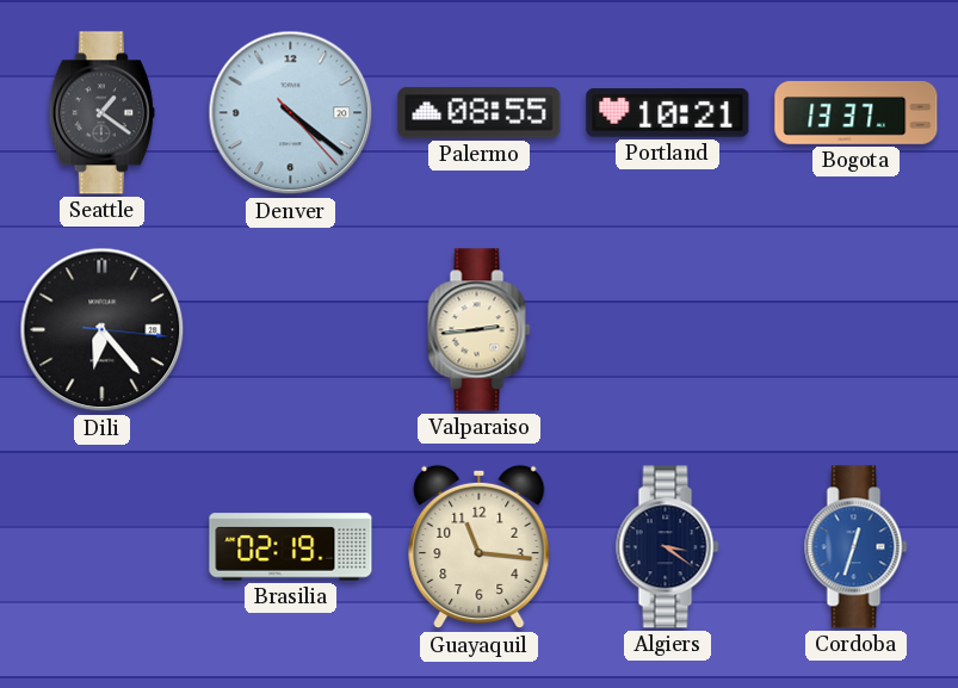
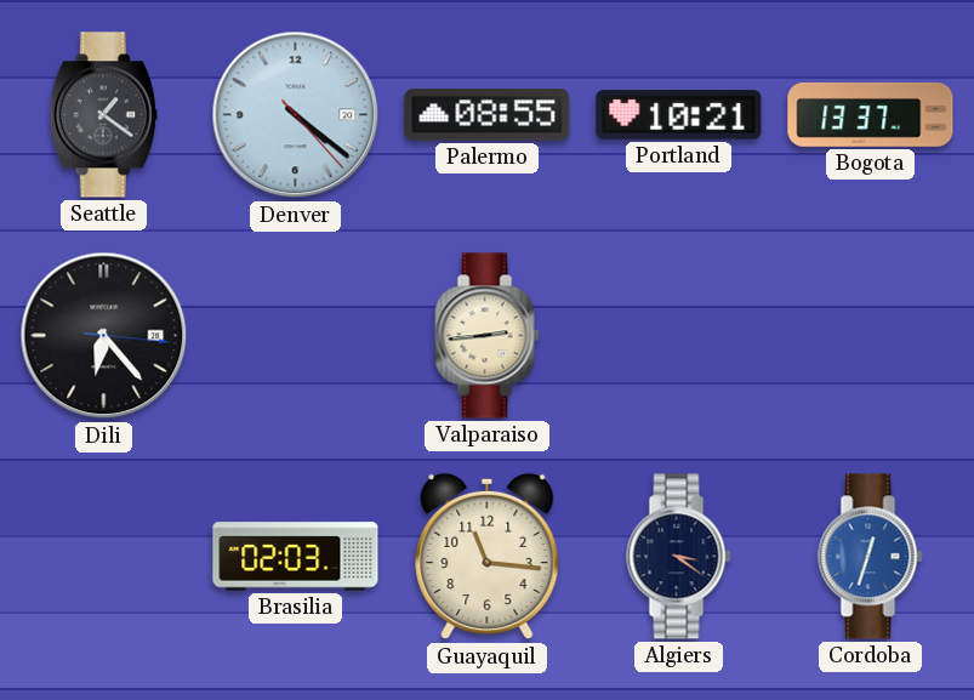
Brasilia: 02:19 -> 02:03
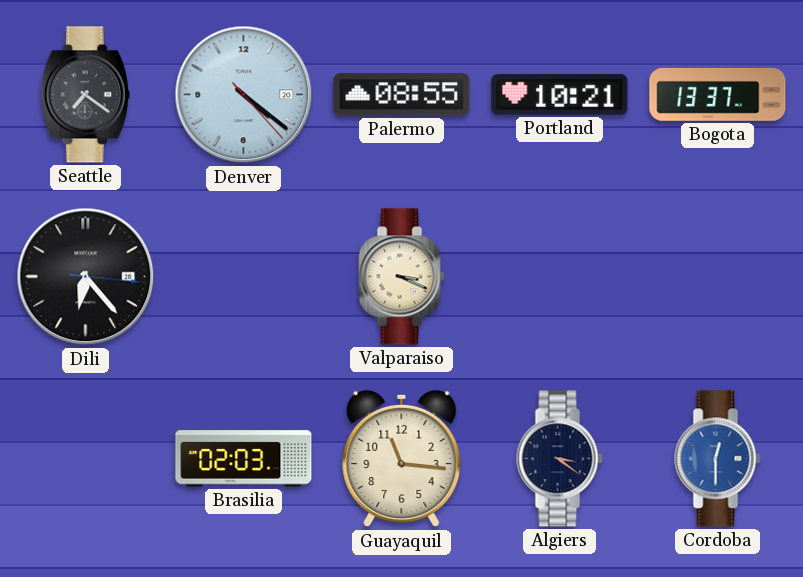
Seattle: 1:21 -> 7:21
Valparaiso: 2:44 -> 3:19
Cordoba: 12:33 -> 12:30
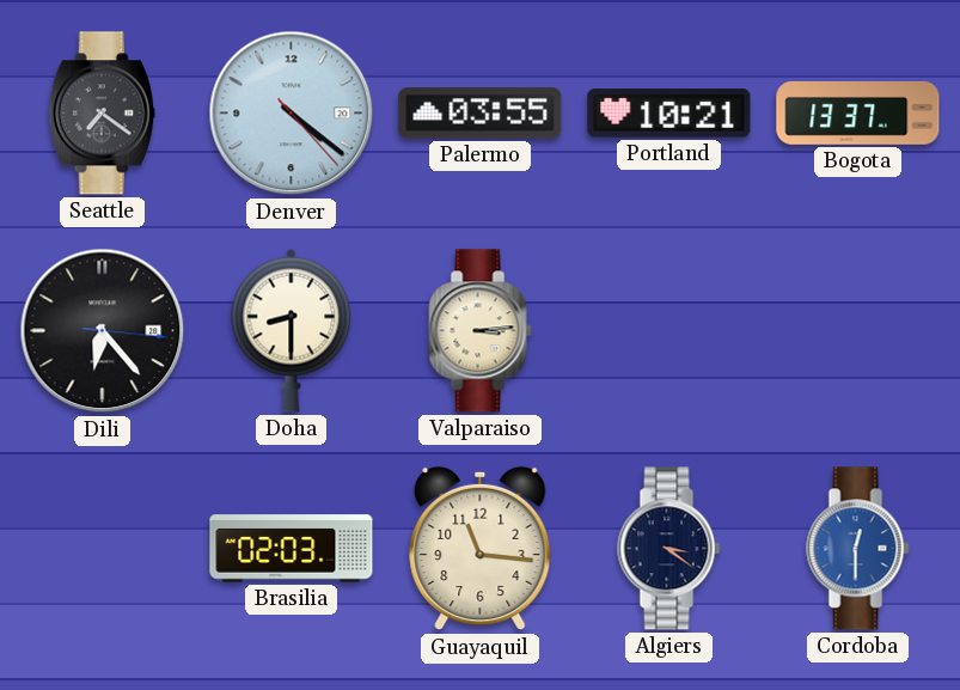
Palermo: 08:55 -> 03:55
Doha: none -> 8:30
Valparaiso: 3:19 -> 3:14
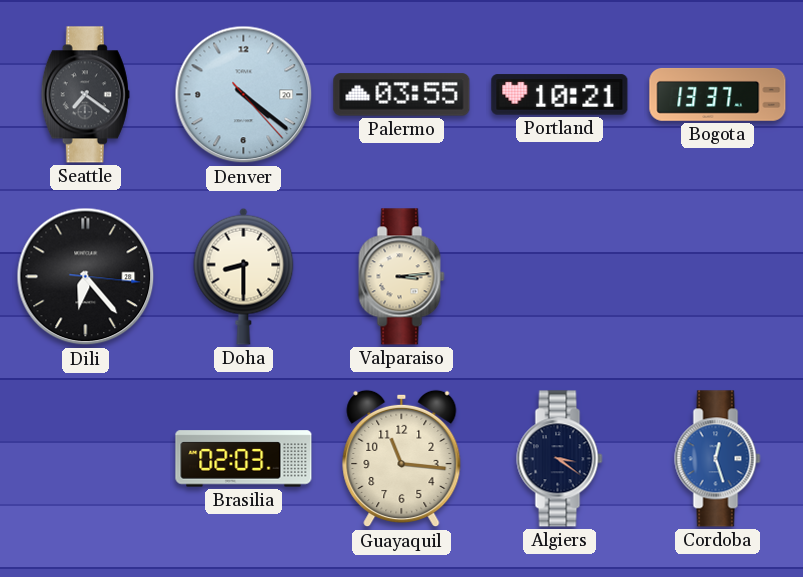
Cordoba: 12:30 -> 12:27
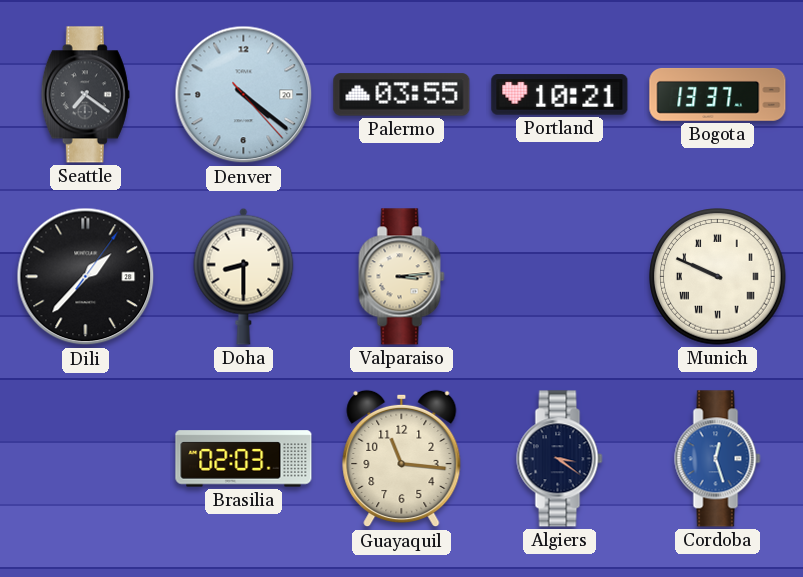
Dili: 6:23 -> 1:37
Munich: none -> 9:49
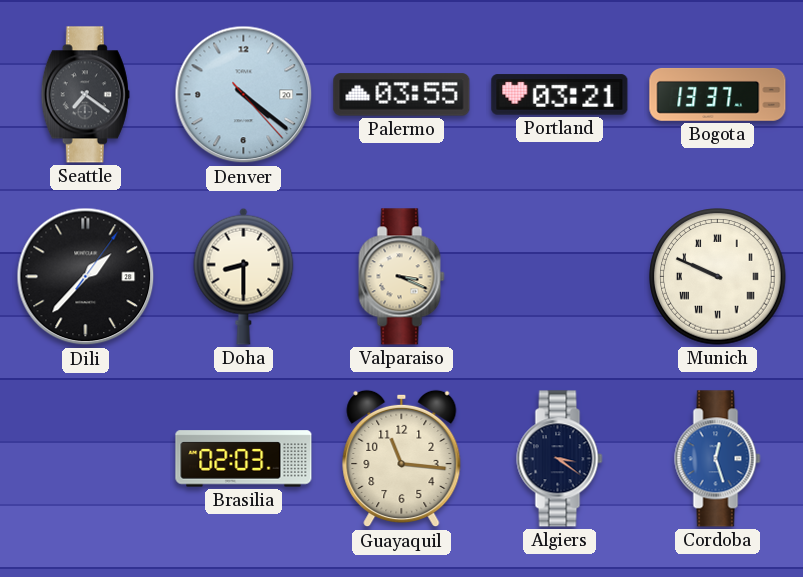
Portland: 10:21 -> 03:21
Valparaiso: 3:14 -> 3:19
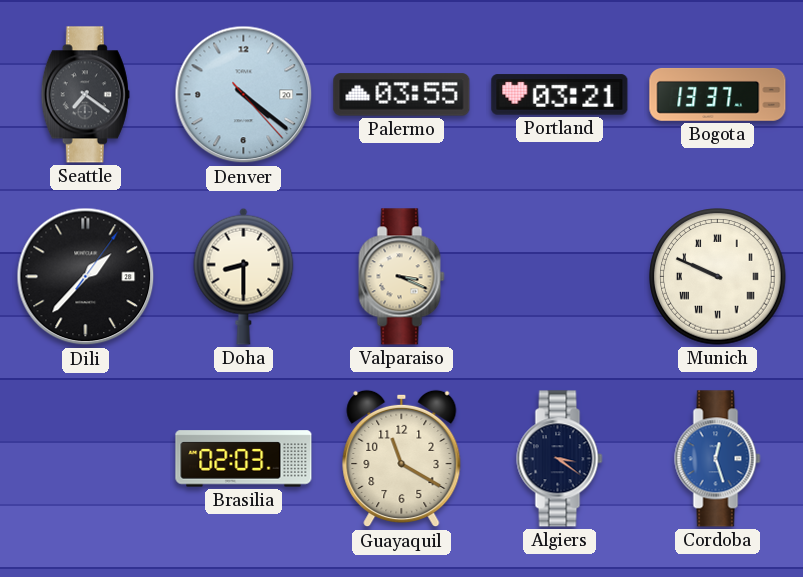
Guayaquil: 11:16 -> 11:20
